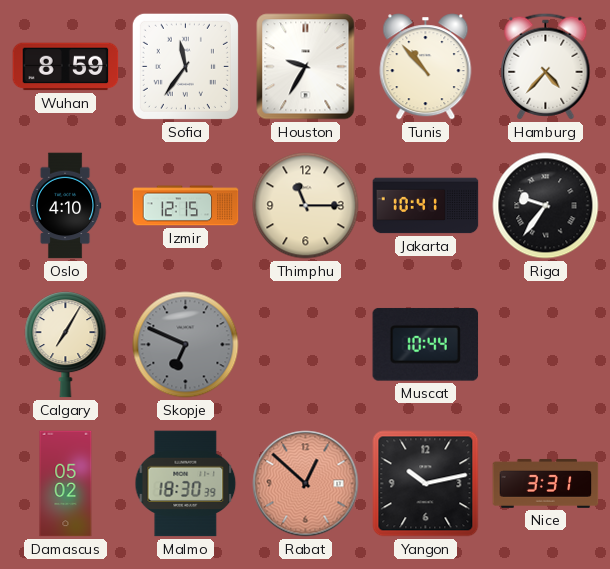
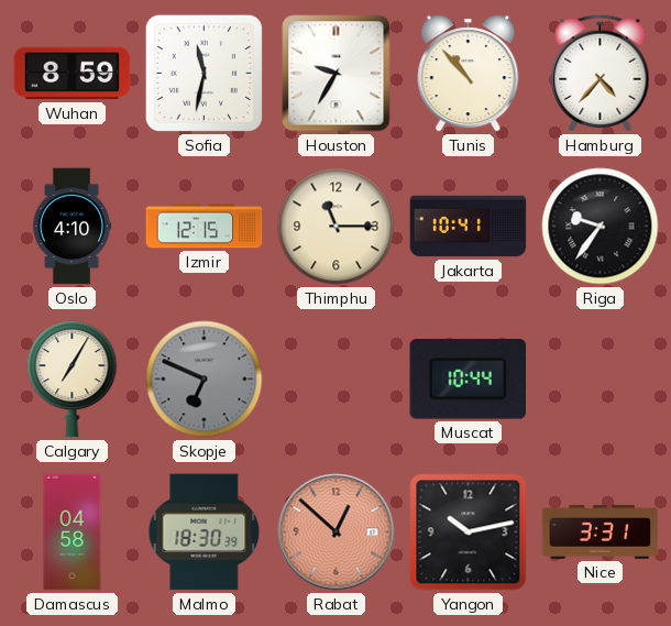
Sofia: 11:36 -> 11:32
Damascus: 05:02 -> 04:58
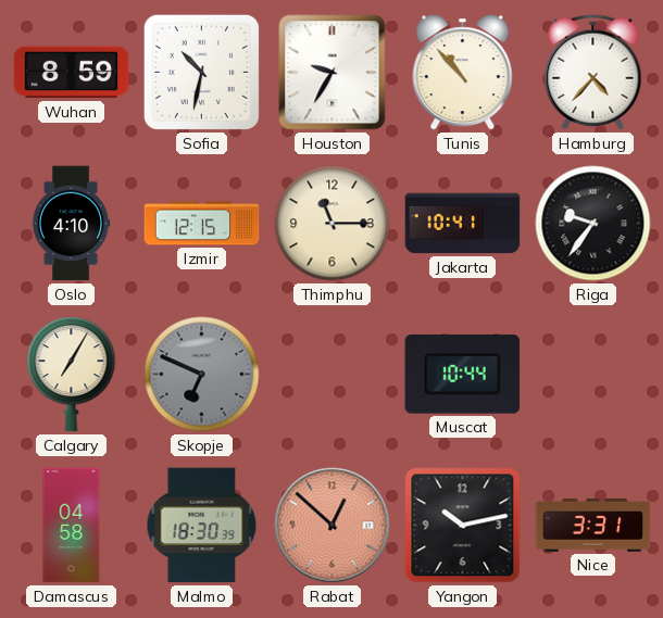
Sofia: 11:32 -> 10:32
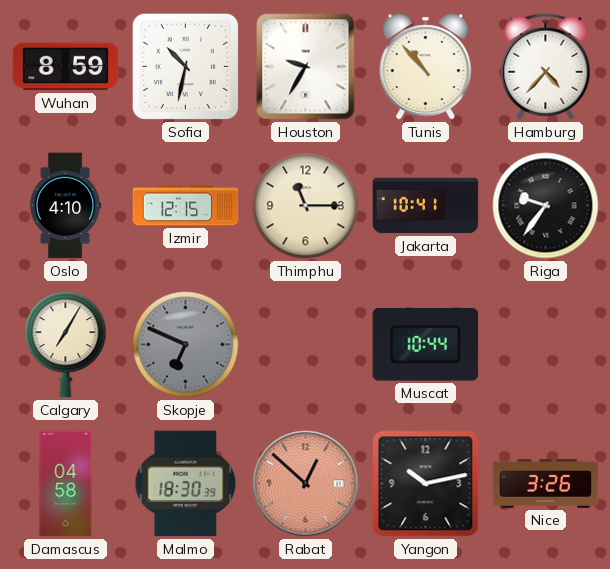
Nice: 3:31 -> 3:26
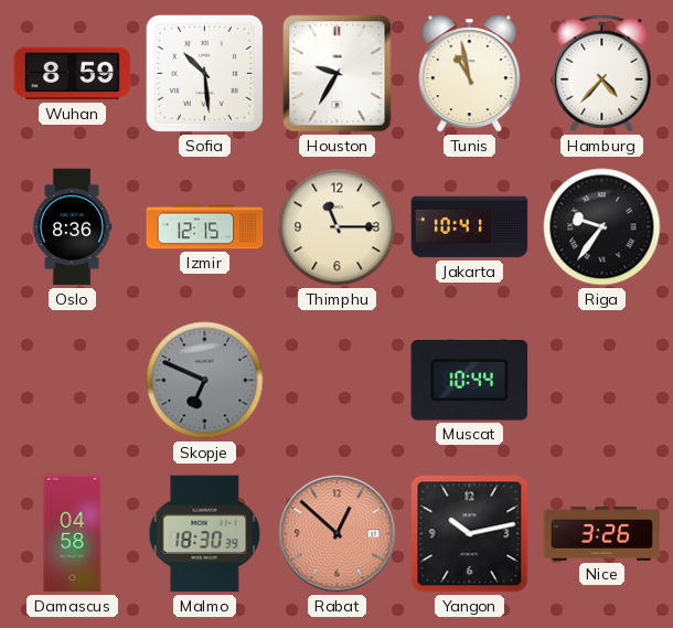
Sofia: 10:32 -> 10:29
Tunis: 10:53 -> 10:58
Oslo: 4:10 -> 8:36
Calgary: 7:05 -> none
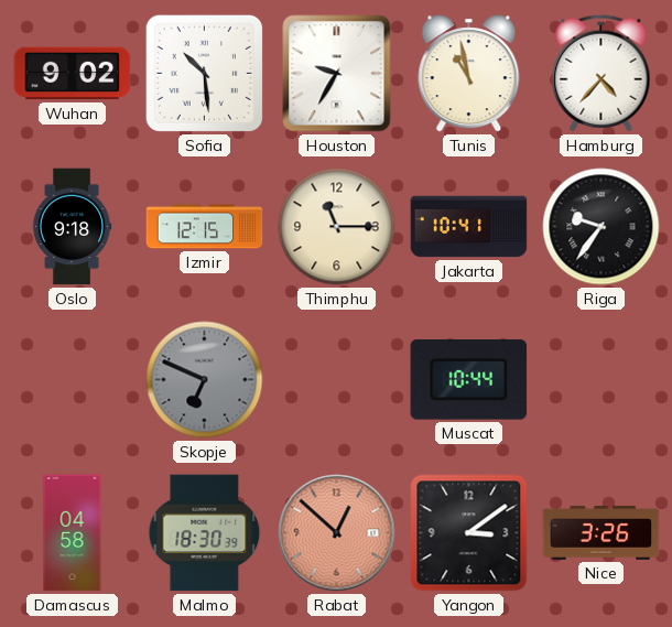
Wuhan: 8:59 -> 9:02
Oslo: 8:36 -> 9:18
Yangon: 10:13 -> 3:09
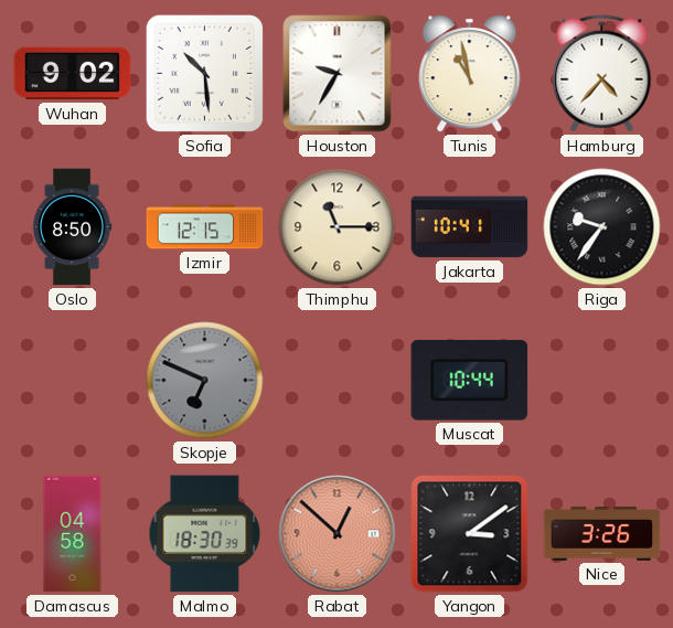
Oslo: 9:18 -> 8:50
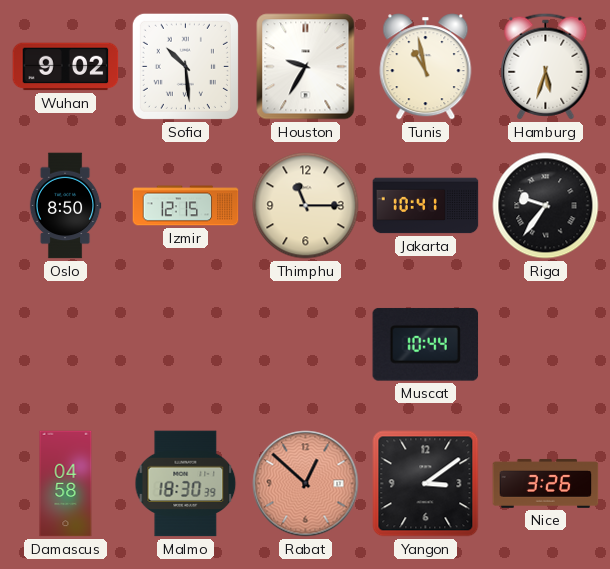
Hamburg: 4:37 -> 5:33
Skopje: 6:49 -> none
